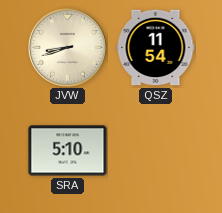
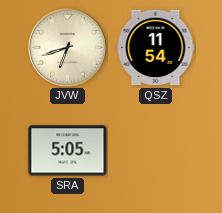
JVW: 8:42 -> 6:42
SRA: 5:10 -> 5:05
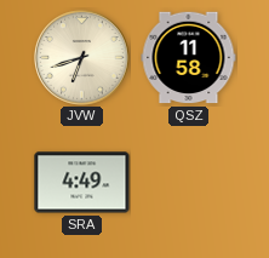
QSZ: 11:54 -> 11:58
SRA: 5:05 -> 4:49
